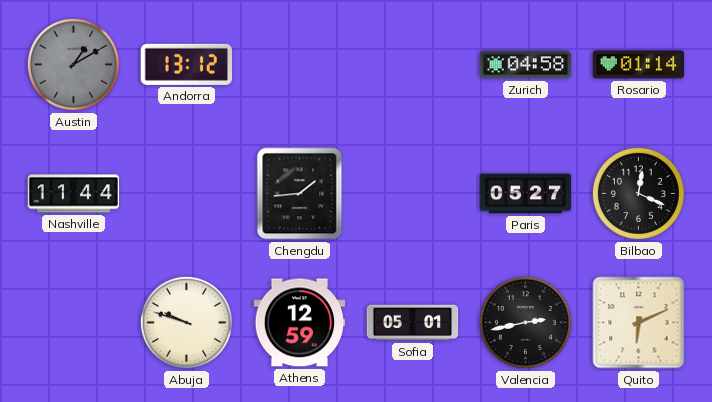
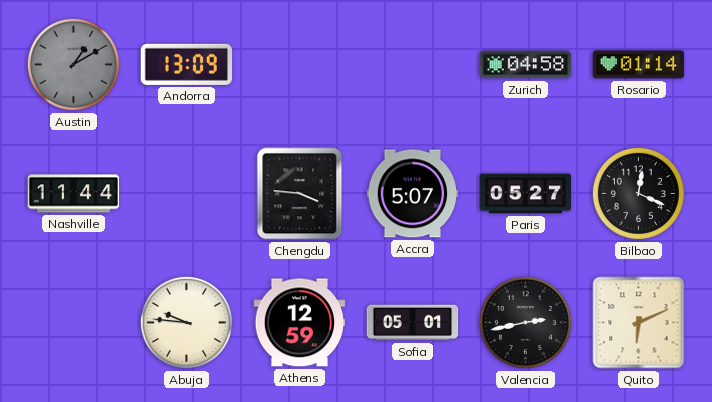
Andorra: 13:12 -> 13:09
Chengdu: 1:44 -> 3:46
Accra: none -> 5:07
Abuja: 9:48 -> 9:46
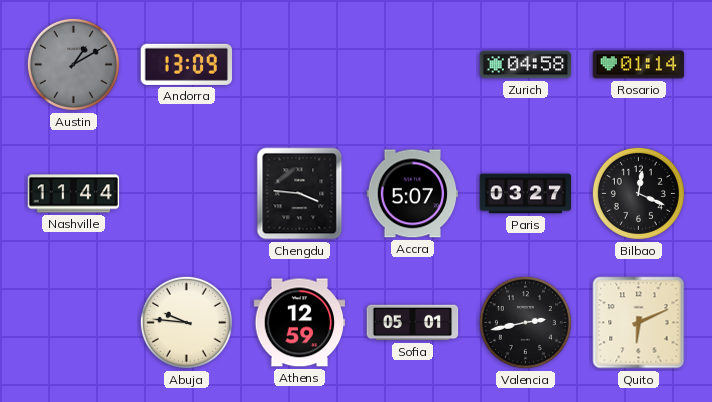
Paris: 05:27 -> 03:27
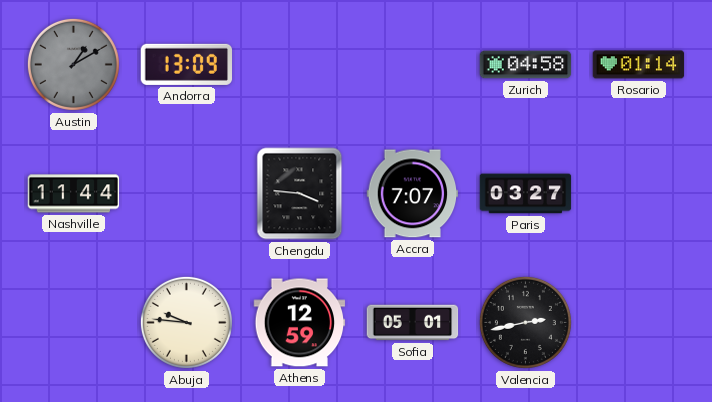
Accra: 5:07 -> 7:07
Bilbao: 12:19 -> none
Quito: 6:11 -> none
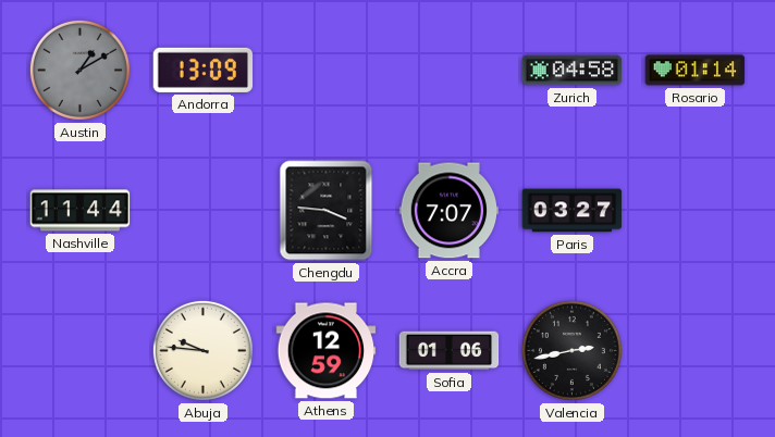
Sofia: 05:01 -> 01:06
